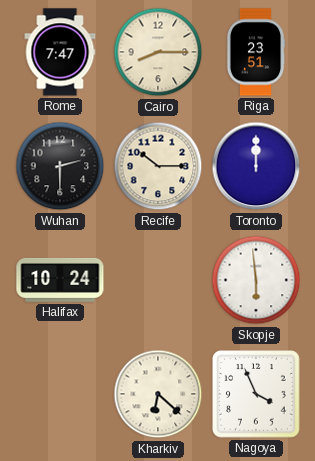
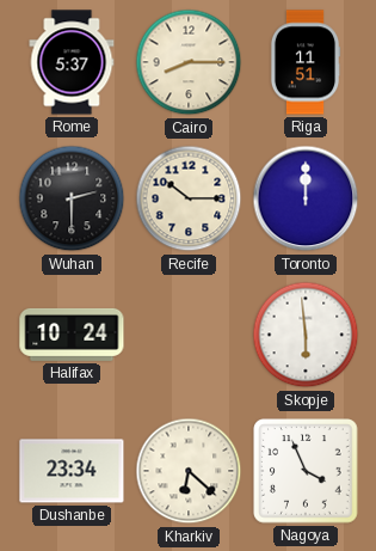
Rome: 7:47 -> 5:37
Riga: 23:51 -> 11:51
Dushanbe: none -> 23:34
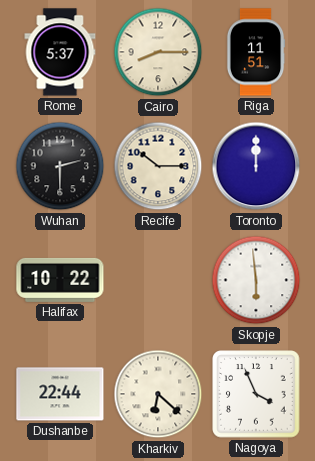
Halifax: 10:24 -> 10:22
Dushanbe: 23:34 -> 22:44
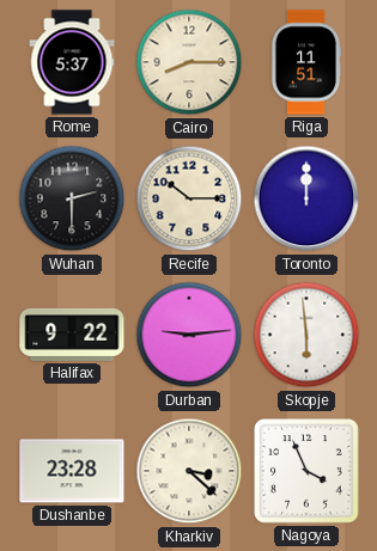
Halifax: 10:22 -> 9:22
Durban: none -> 9:14
Dushanbe: 22:44 -> 23:28
Kharkiv: 6:22 -> 3:22
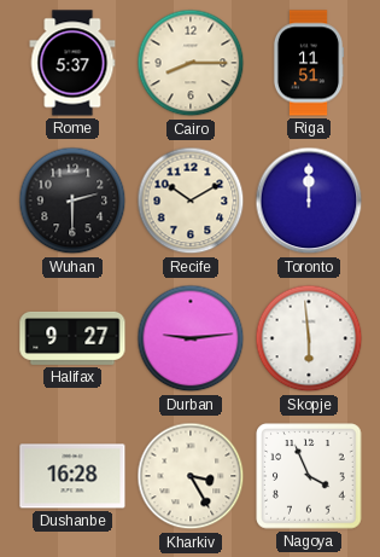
Recife: 10:15 -> 10:10
Halifax: 9:22 -> 9:27
Dushanbe: 23:28 -> 16:28
Kharkiv: 3:22 -> 3:25
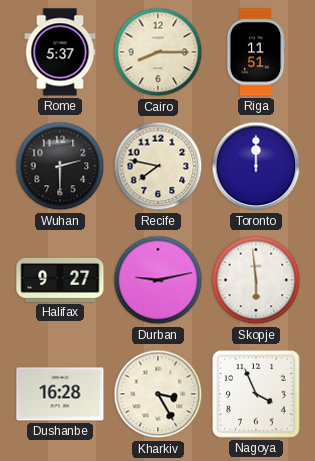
Recife: 10:10 -> 7:47
Durban: 9:14 -> 9:13
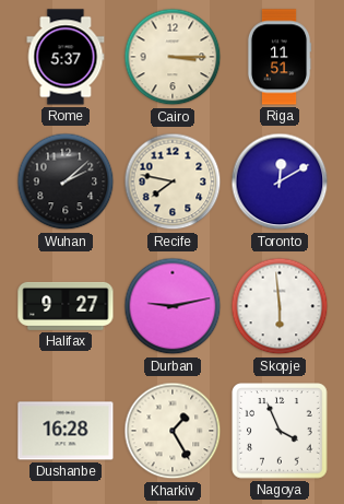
Cairo: 8:15 -> 3:15
Wuhan: 2:30 -> 2:08
Toronto: 12:00 -> 12:10
Kharkiv: 3:25 -> 1:25
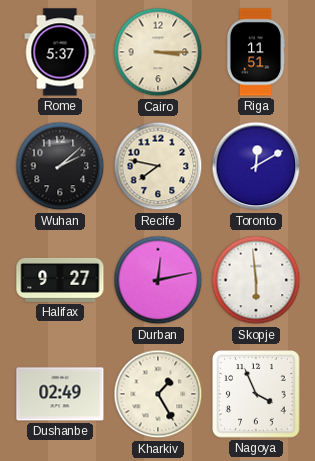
Durban: 9:13 -> 12:13
Dushanbe: 16:28 -> 02:49
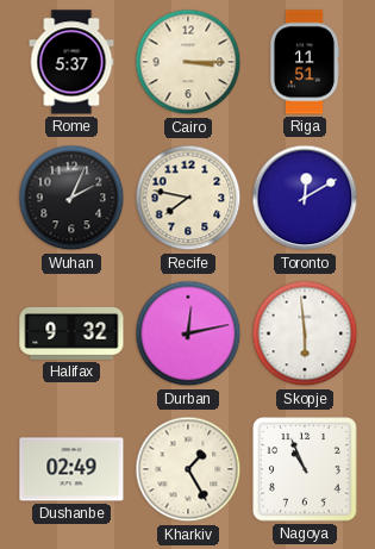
Wuhan: 2:08 -> 2:04
Halifax: 9:27 -> 9:32
Nagoya: 3:56 -> 10:56
